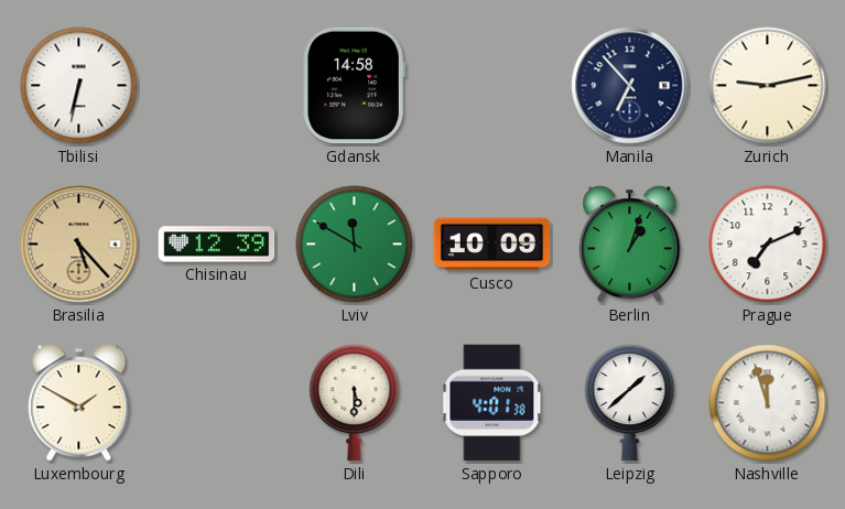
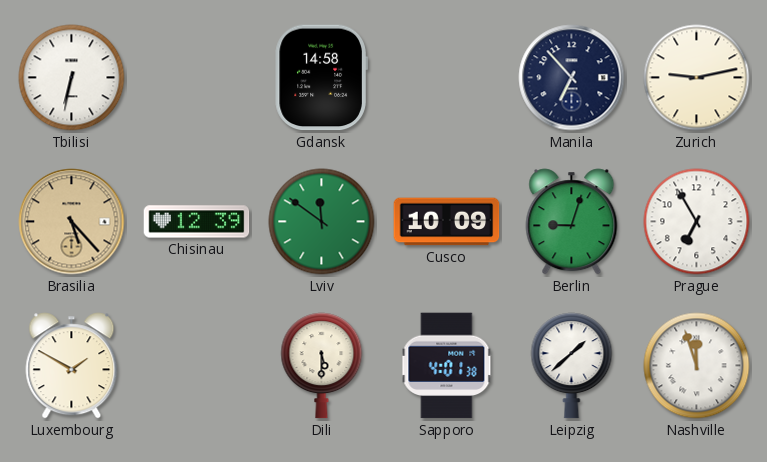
Lviv: 11:50 -> 11:51
Berlin: 1:03 -> 9:03
Prague: 7:11 -> 6:55
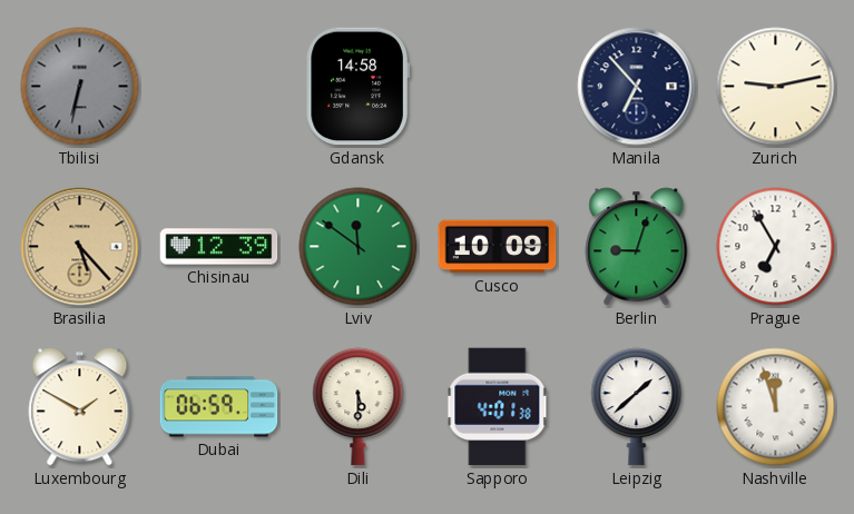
Tbilisi dial: white -> grey
Dubai: none -> 06:59
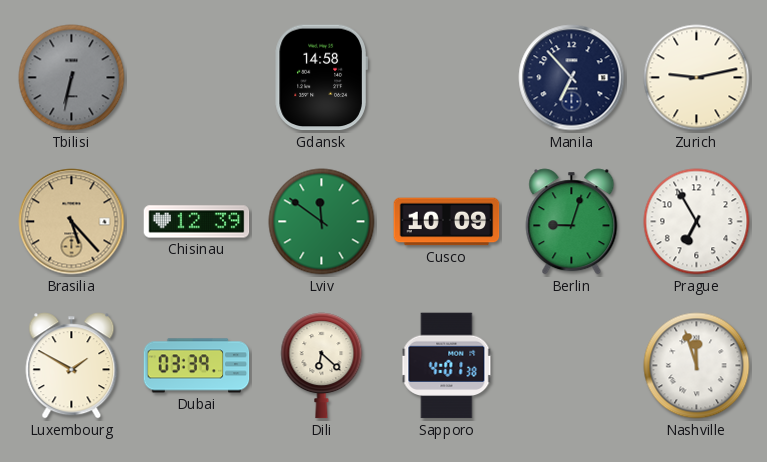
Dubai: 06:59 -> 03:39
Dili: 5:30 -> 6:22
Leipzig: 1:38 -> none
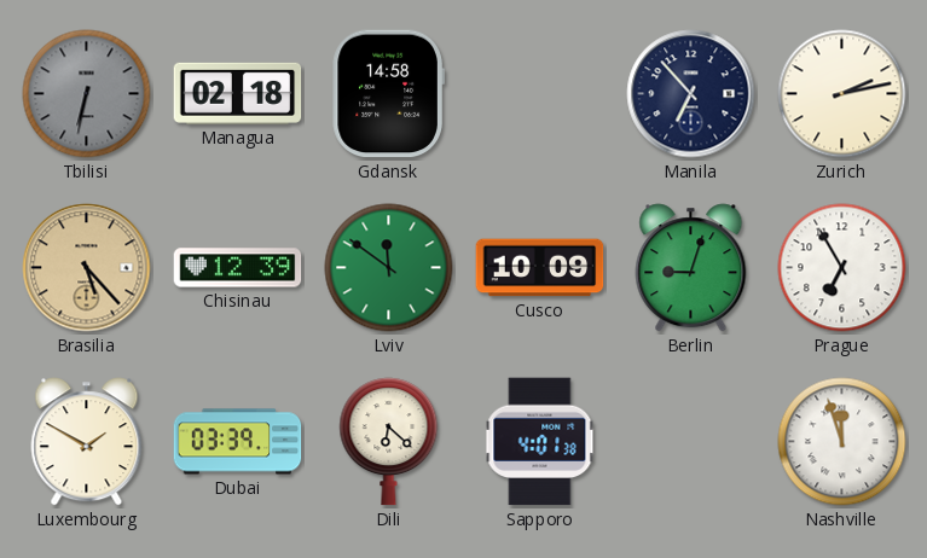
Managua: none -> 02:18
Zurich: 9:13 -> 2:13
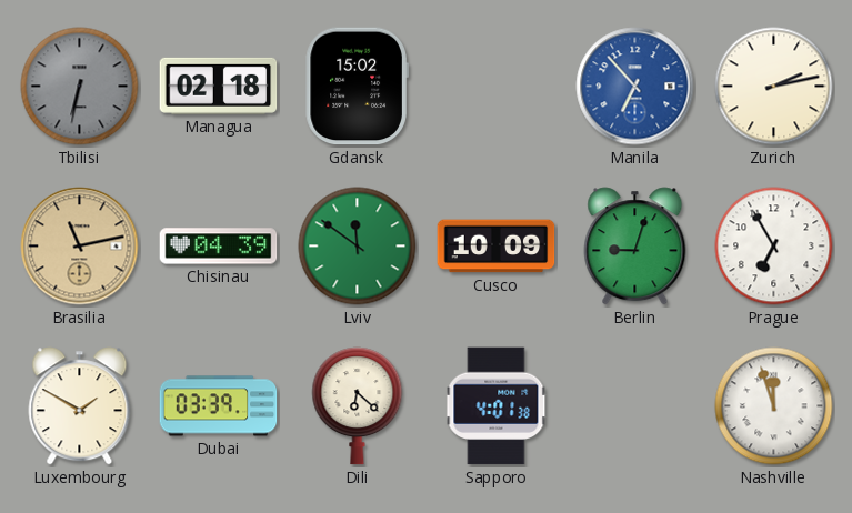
Gdansk: 14:58 -> 15:02
Manila dial: navy -> blue
Brasilia: 5:23 -> 11:13
Chisinau: 12:39 -> 04:39
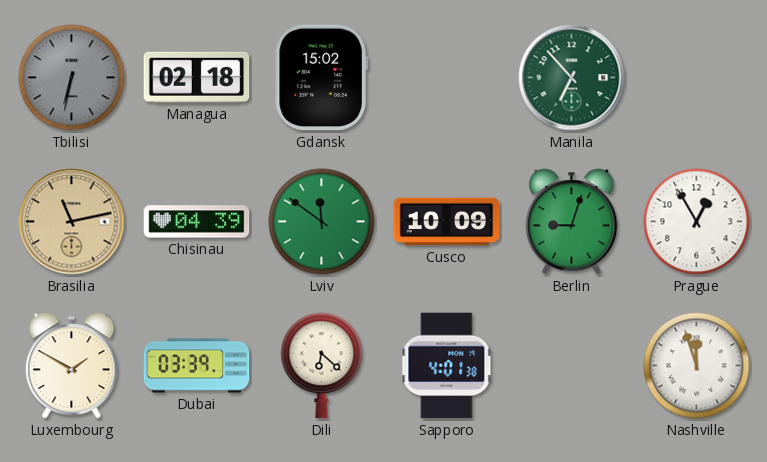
Manila dial: blue -> green
Zurich: 2:13 -> none
Prague: 6:55 -> 12:55
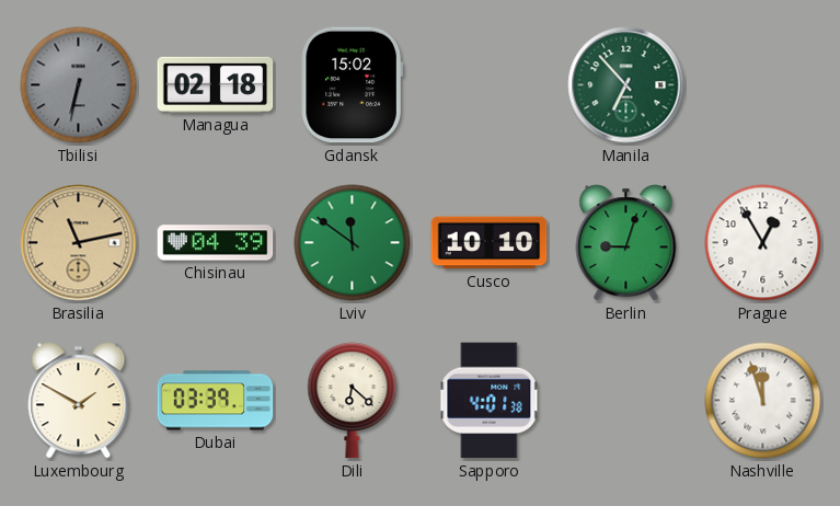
Cusco: 10:09 -> 10:10
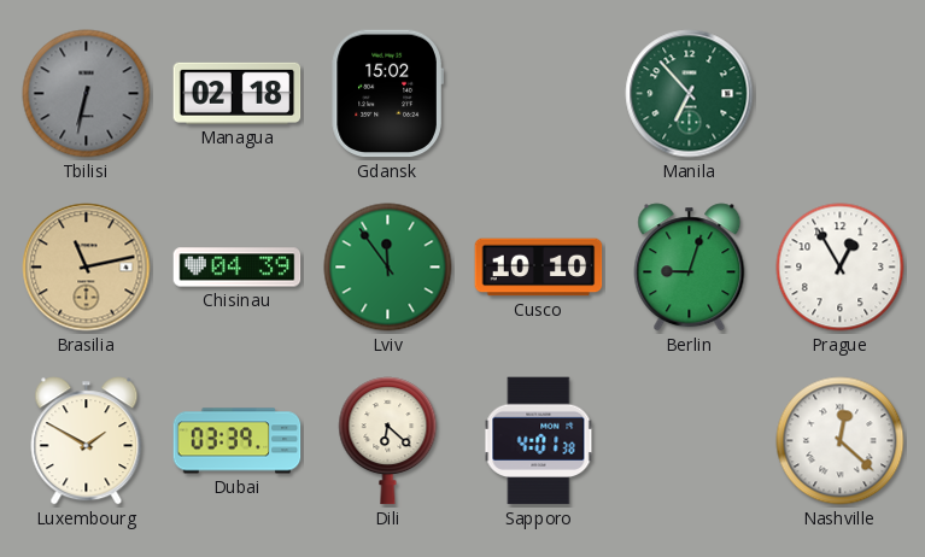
Lviv: 11:51 -> 11:54
Nashville: 11:57 -> 12:22
